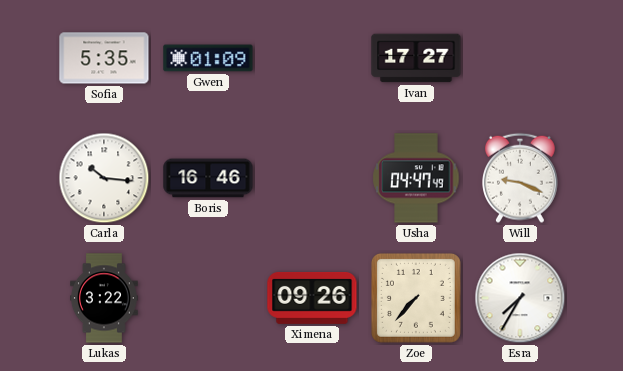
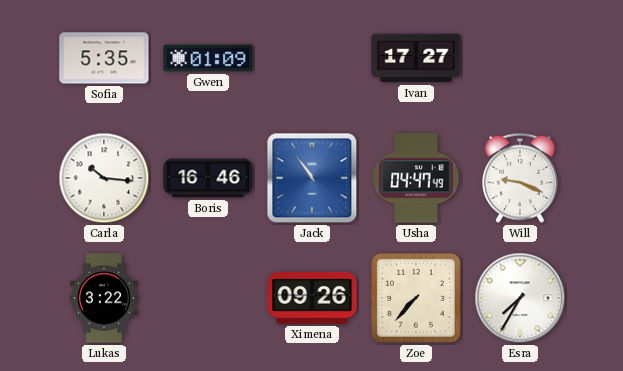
Jack: none -> 10:54
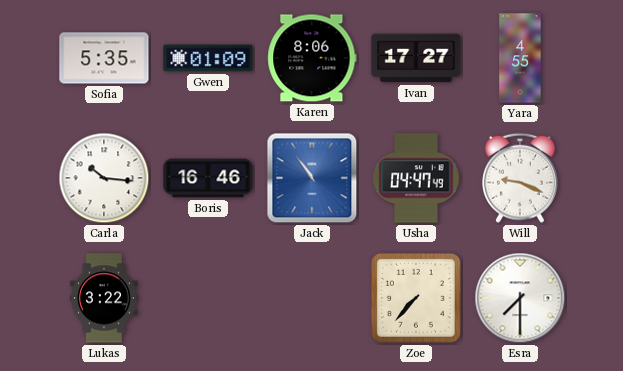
Karen: none -> 8:06
Yara: none -> 4:55
Ximena: 09:26 -> none
Esra: 7:35 -> 7:30
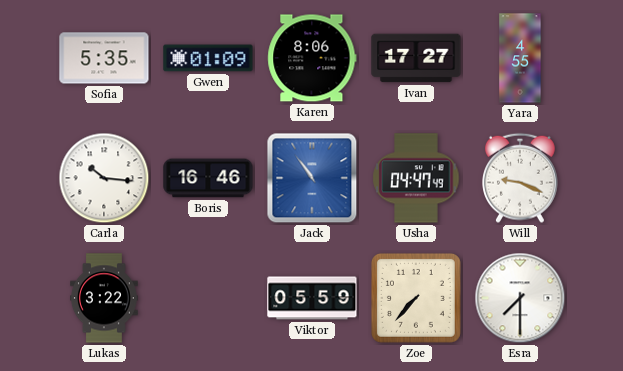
Viktor: none -> 05:59
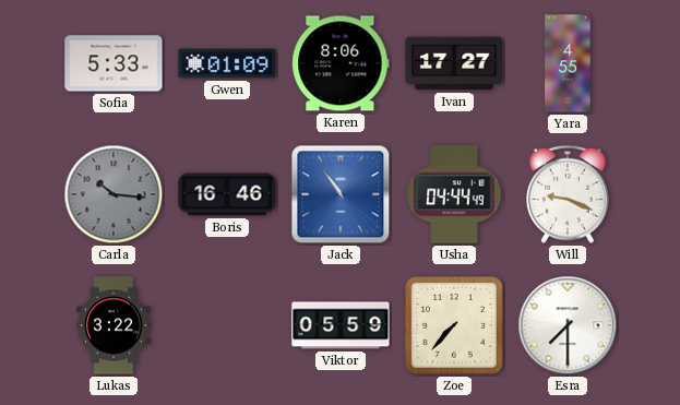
Sofia: 5:35 -> 5:33
Carla dial: white -> grey
Usha: 04:47 -> 04:44
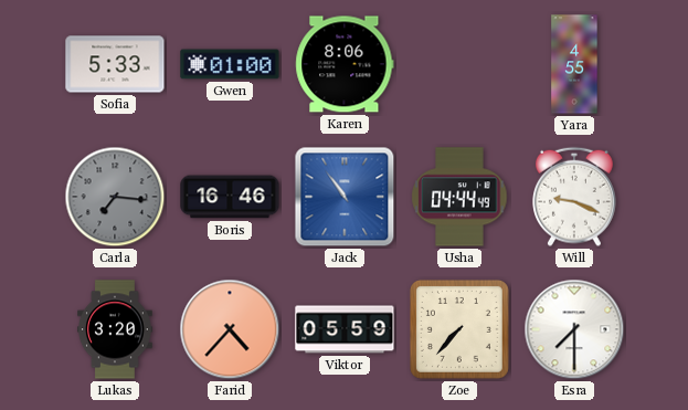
Gwen: 01:09 -> 01:00
Ivan: 17:27 -> none
Carla: 10:16 -> 7:16
Lukas: 3:22 -> 3:20
Farid: none -> 4:37
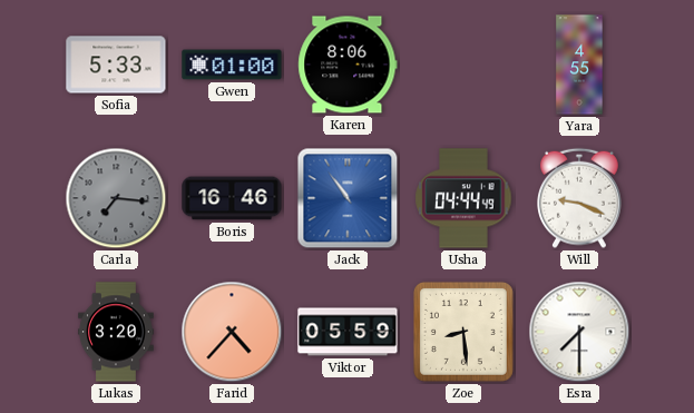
Zoe: 7:37 -> 8:29
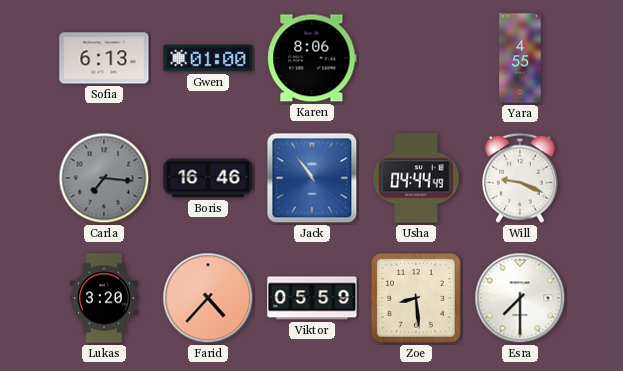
Sofia: 5:33 -> 6:13
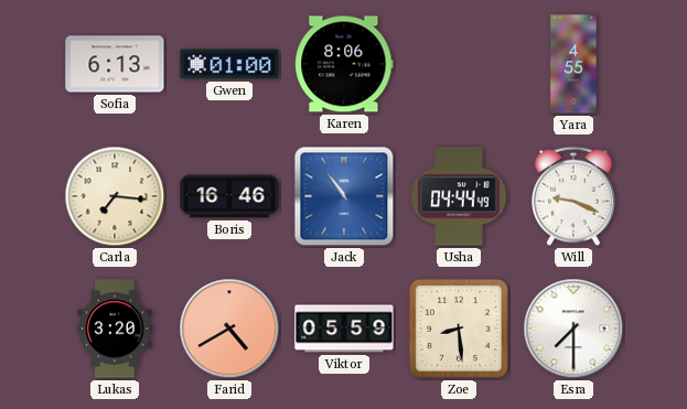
Carla dial: grey -> cream
Farid: 4:37 -> 4:40
